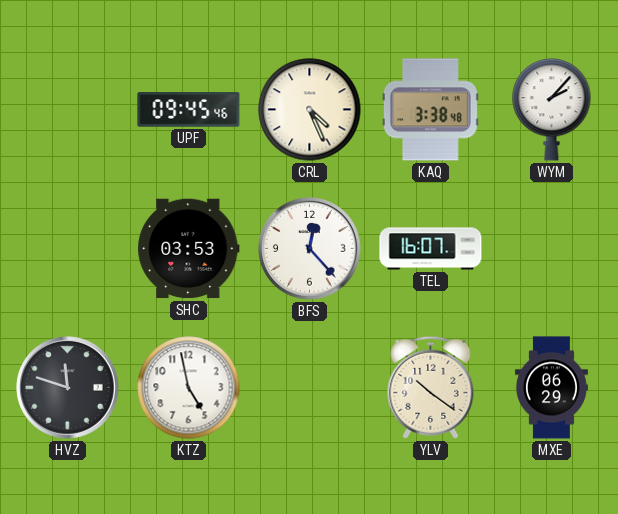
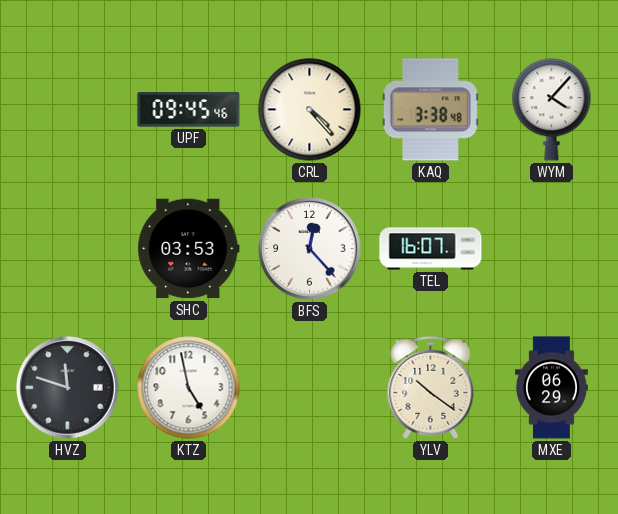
CRL: 4:26 -> 4:23
WYM: 2:07 -> 4:07
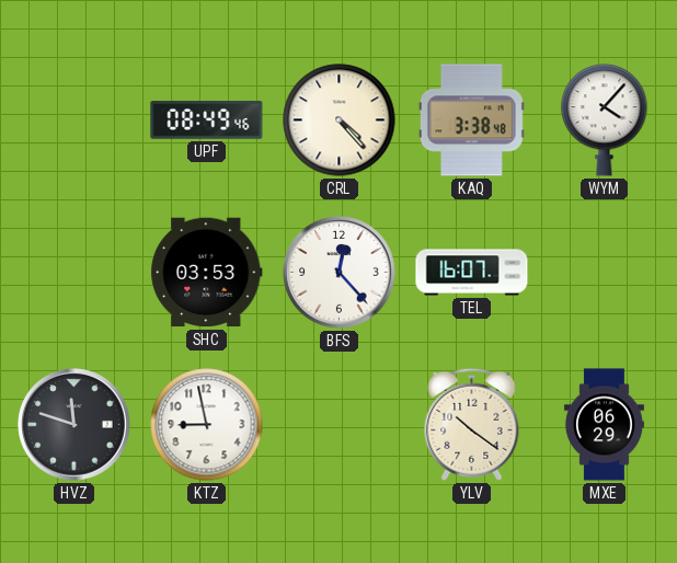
UPF: 09:45 -> 08:49
KTZ: 4:58 -> 8:58
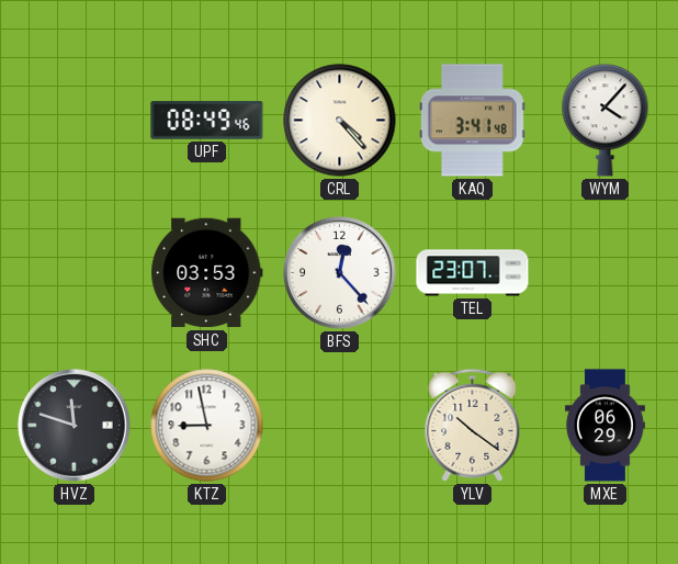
KAQ: 3:38 -> 3:41
TEL: 16:07 -> 23:07
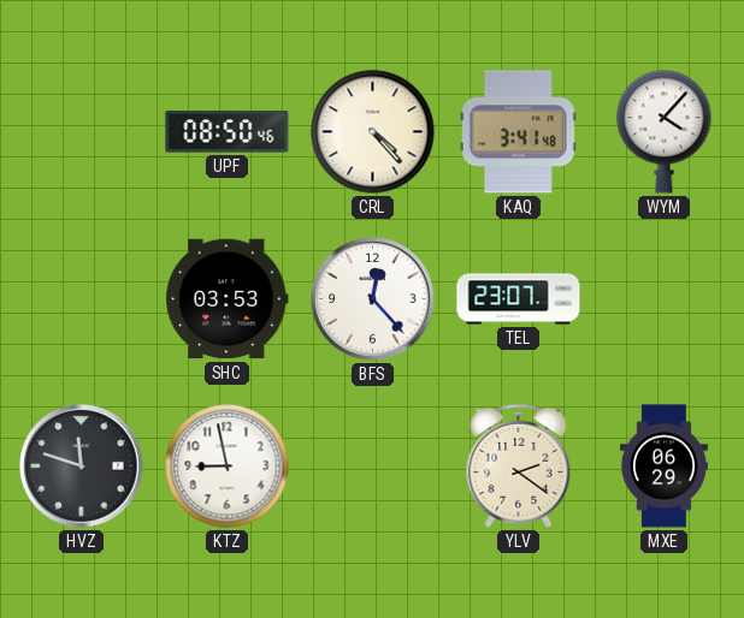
UPF: 08:49 -> 08:50
YLV: 10:21 -> 2:21
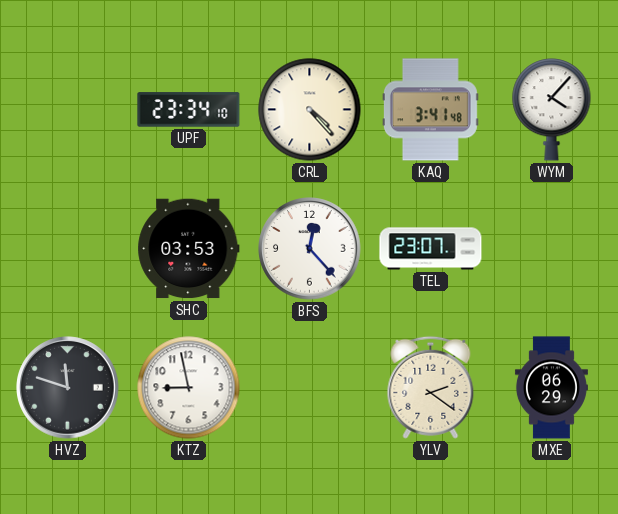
UPF: 08:50 -> 23:34
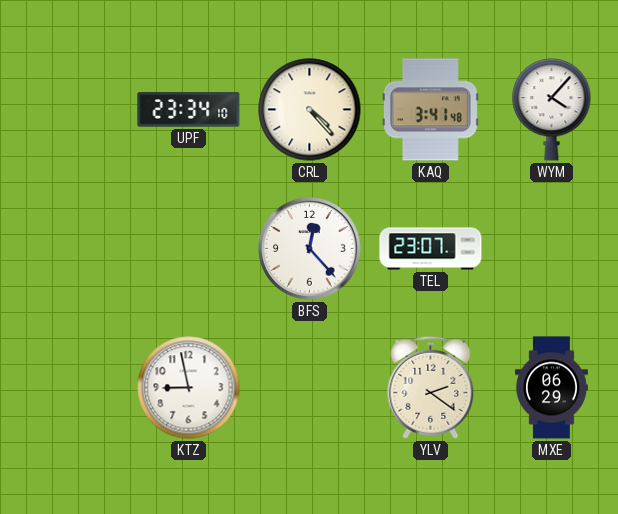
SHC: 03:53 -> none
HVZ: 11:48 -> none
